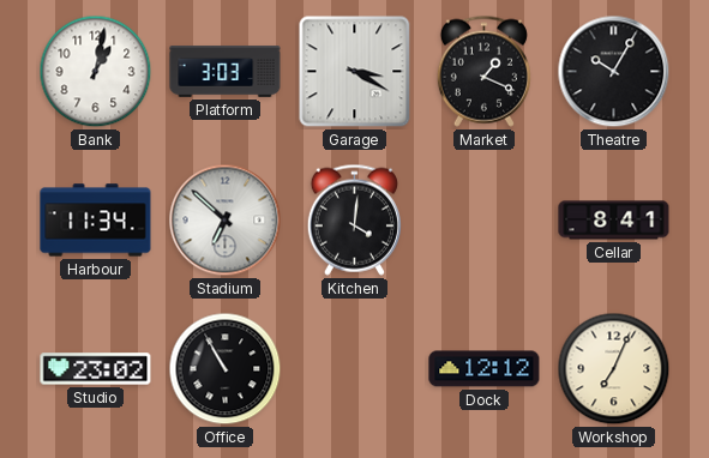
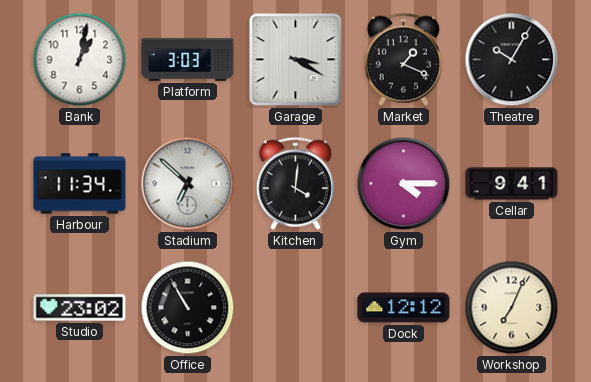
Gym: none -> 4:15
Cellar: 8:41 -> 9:41
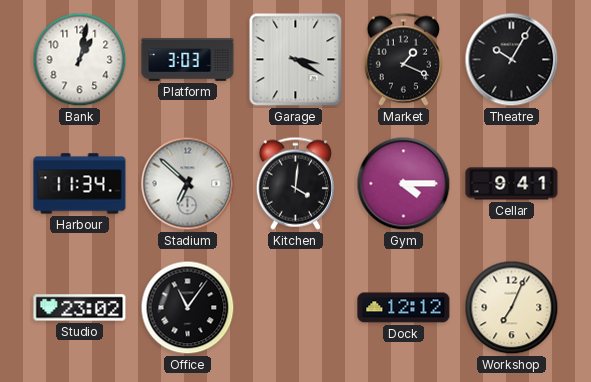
Office: 10:55 -> 11:06
